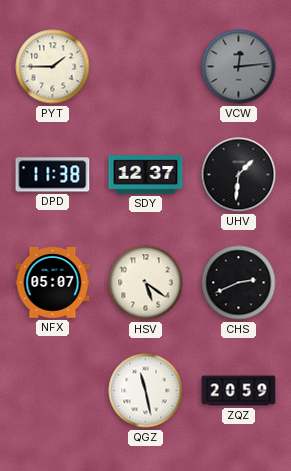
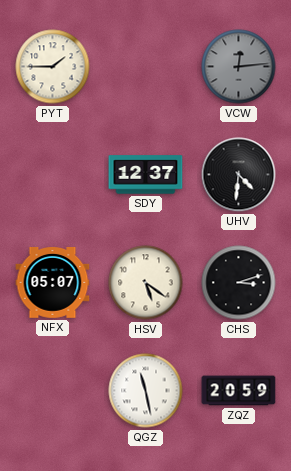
DPD: 11:38 -> none
UHV: 1:31 -> 4:31
CHS: 2:41 -> 3:12
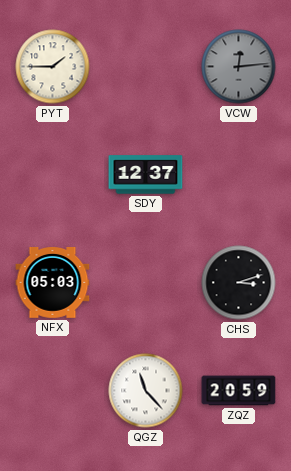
UHV: 4:31 -> none
NFX: 05:07 -> 05:03
HSV: 5:21 -> none
QGZ: 11:28 -> 11:23
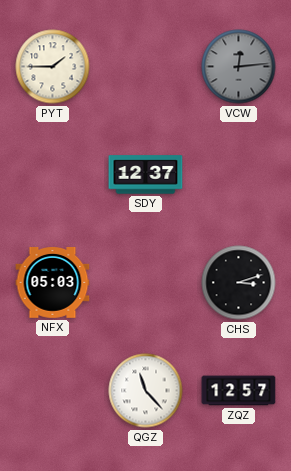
ZQZ: 20:59 -> 12:57
